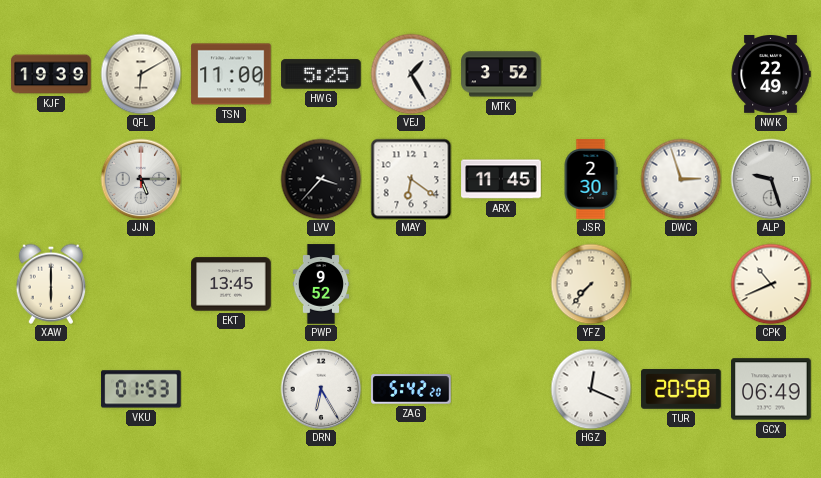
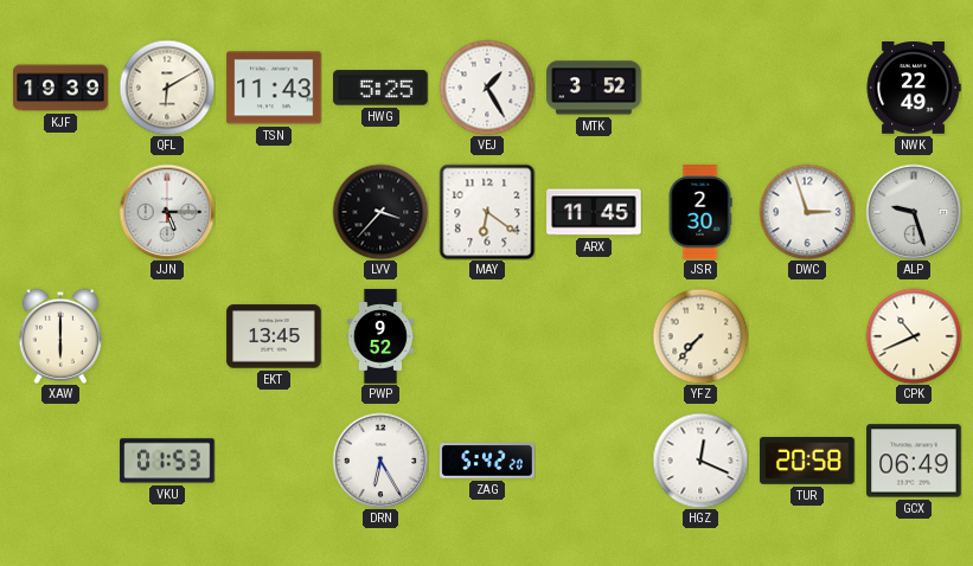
TSN: 11:00 -> 11:43
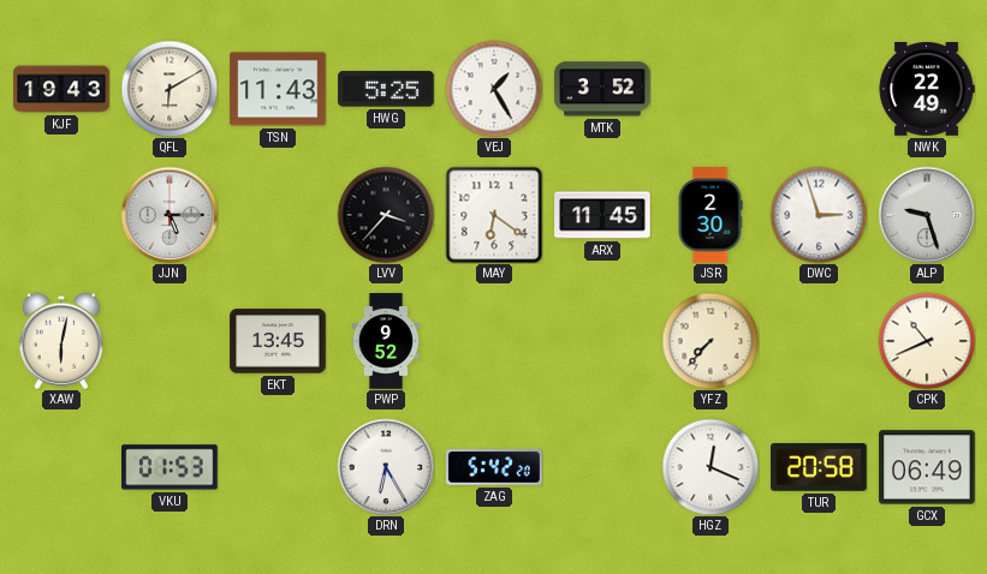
KJF: 19:39 -> 19:43
XAW: 6:00 -> 6:02
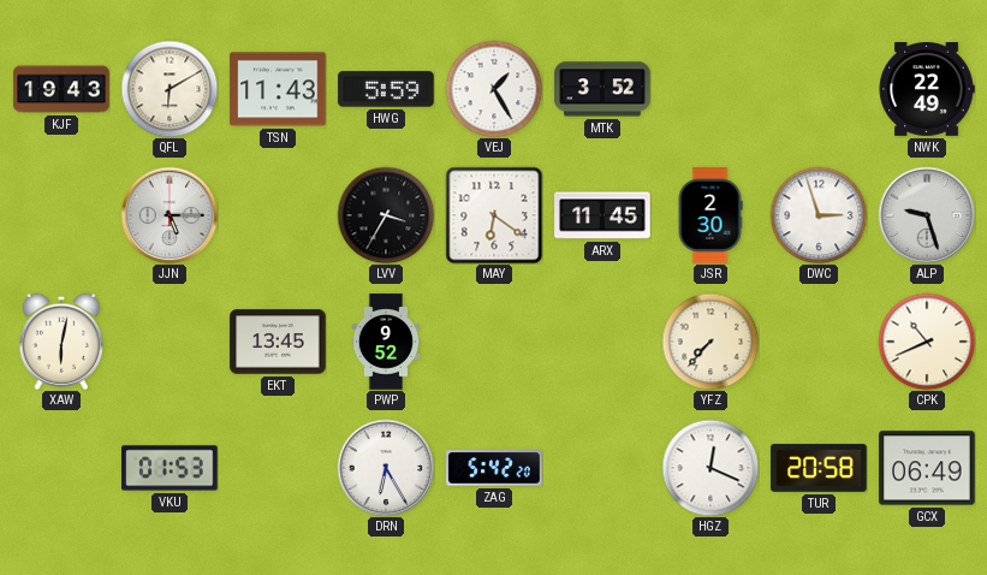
HWG: 5:25 -> 5:59
LVV: 3:37 -> 3:35
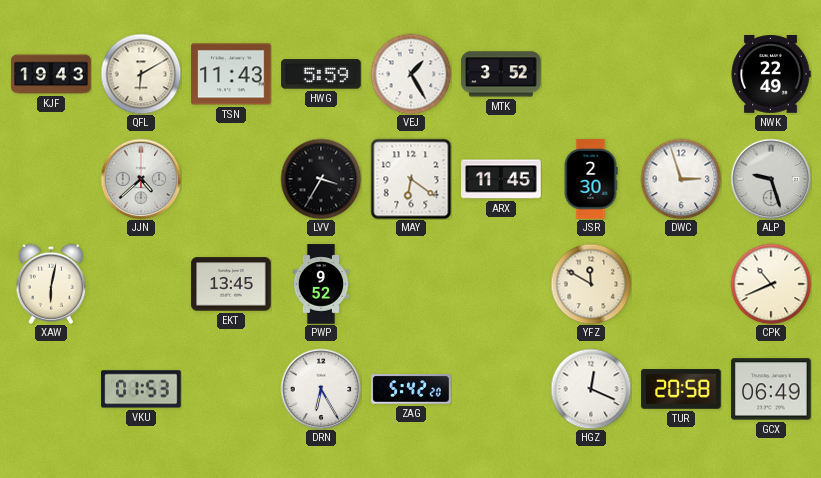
JJN: 5:15 -> 4:38
YFZ: 7:37 -> 11:50
